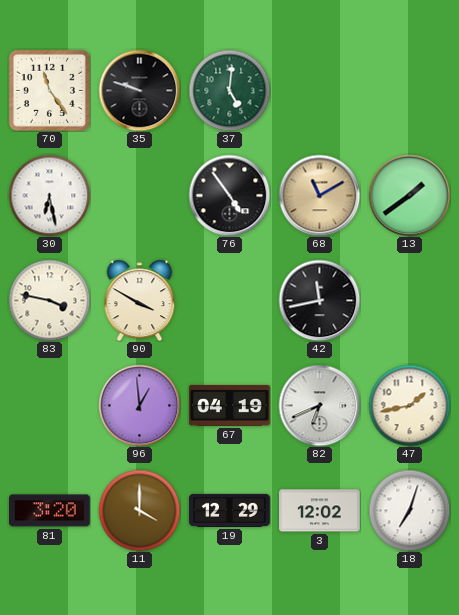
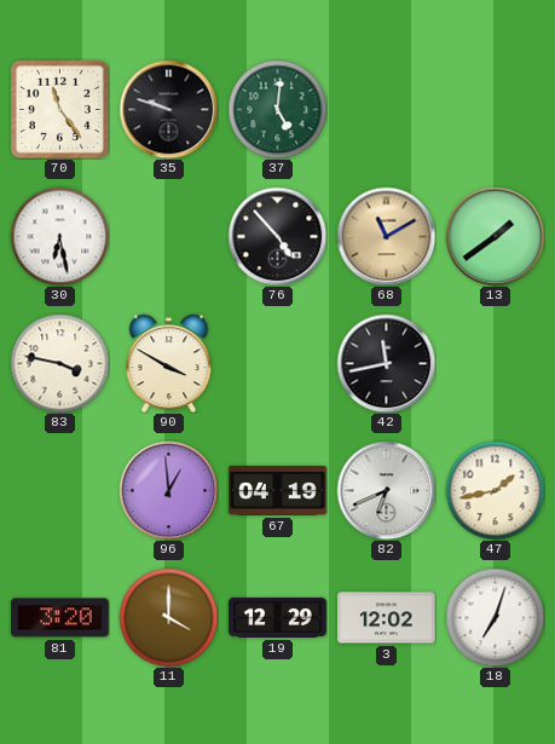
76: 4:54 -> 4:53
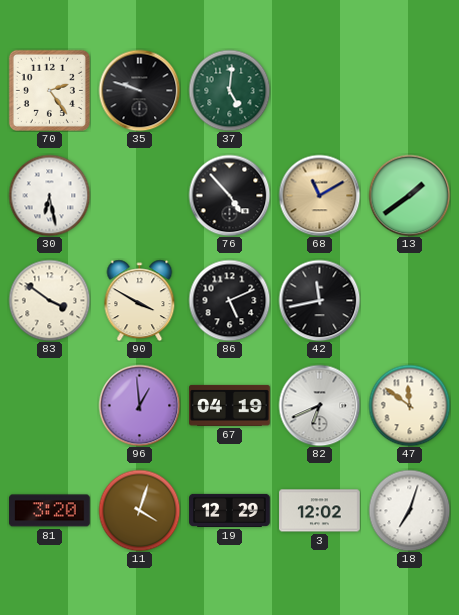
70: 11:24 -> 2:24
83: 3:47 -> 3:51
86: none -> 5:11
47: 1:43 -> 11:51
11: 4:00 -> 4:03
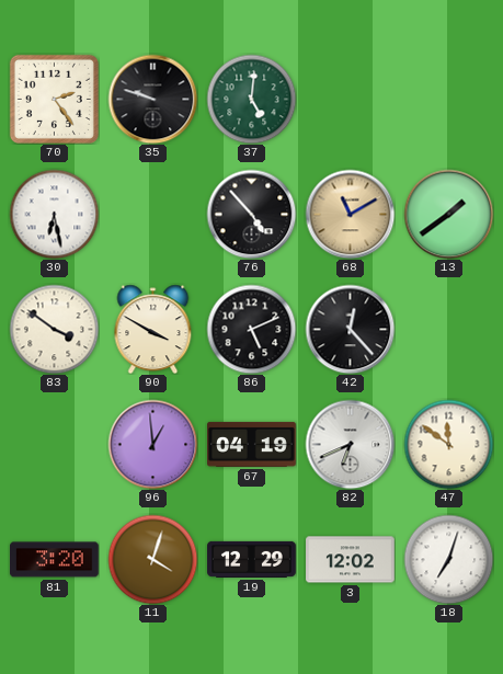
42: 11:43 -> 12:23
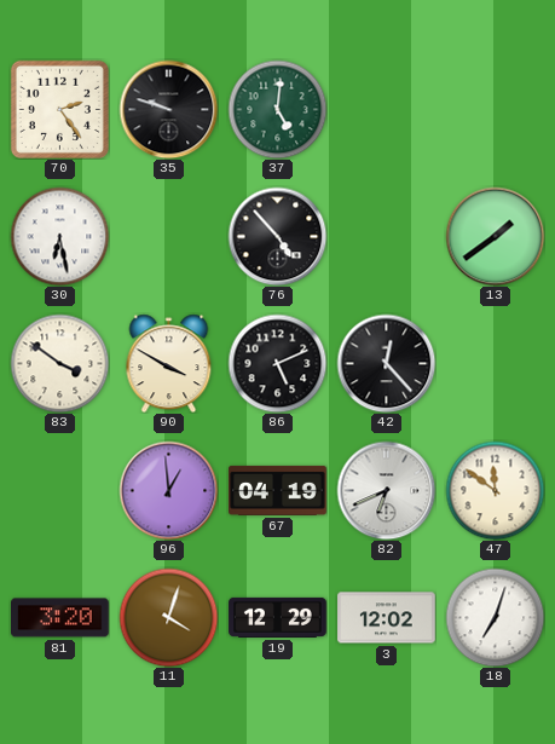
68: 11:10 -> none
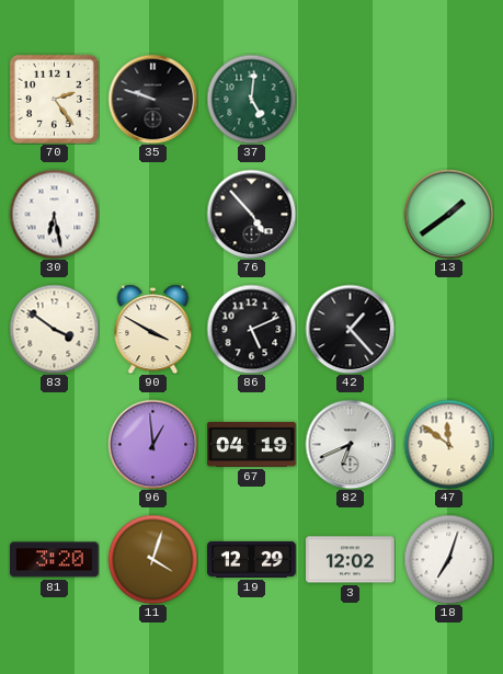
42: 12:23 -> 1:23
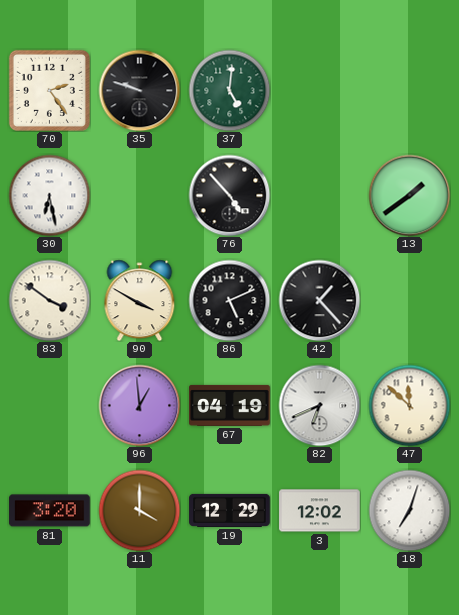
47: 11:51 -> 11:52
11: 4:03 -> 4:00
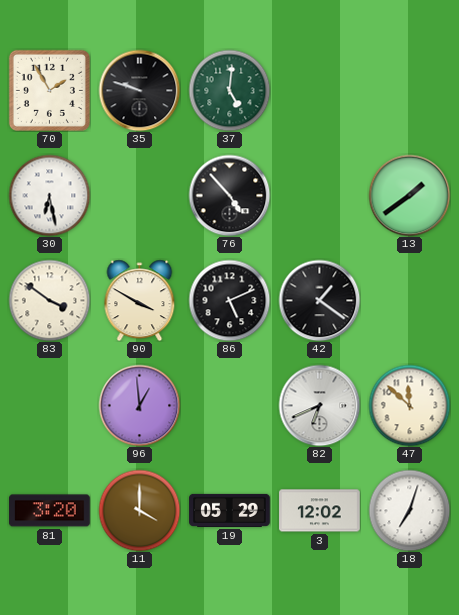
70: 2:24 -> 1:55
42: 1:23 -> 1:21
67: 04:19 -> none
19: 12:29 -> 05:29
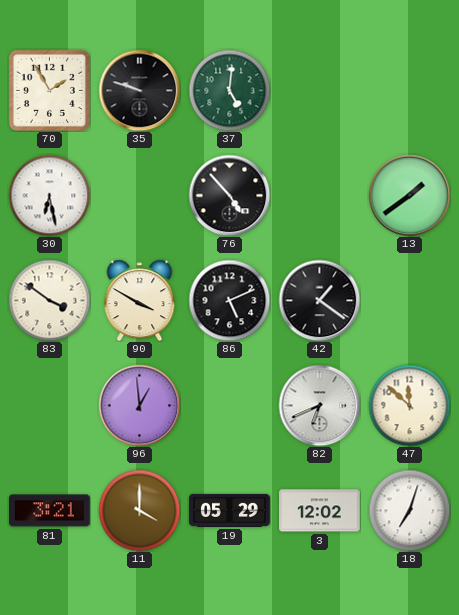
81: 3:20 -> 3:21
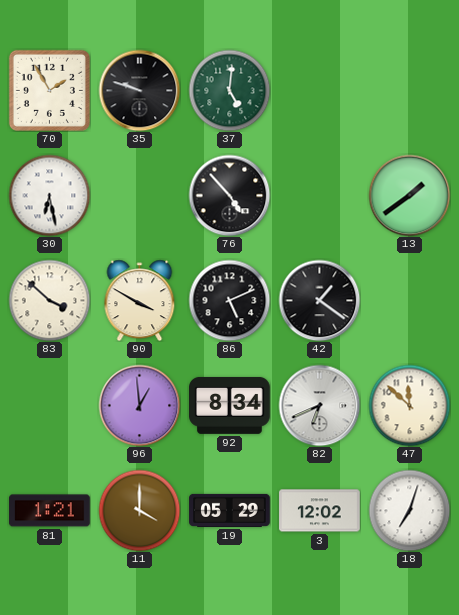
83: 3:51 -> 3:52
92: none -> 8:34
81: 3:21 -> 1:21
